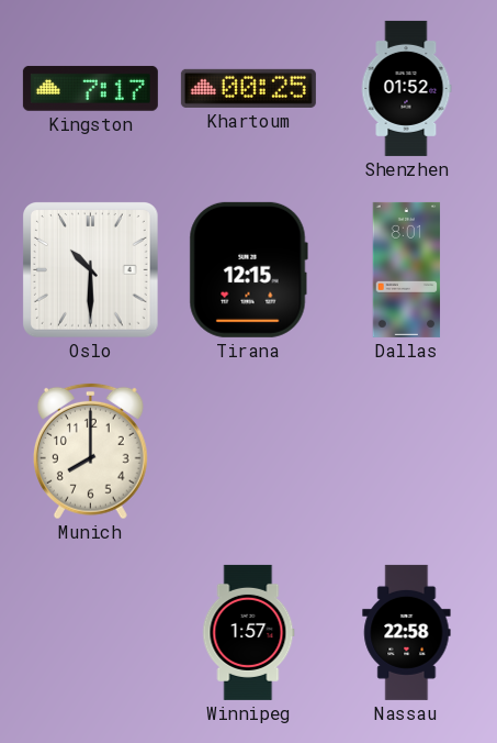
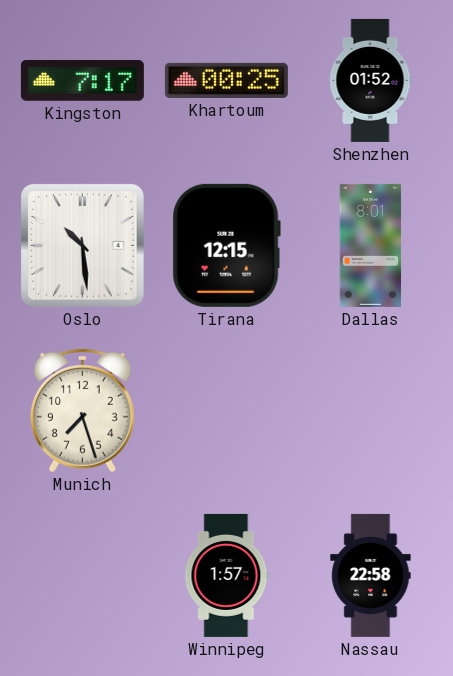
Oslo: 10:30 -> 10:29
Munich: 8:00 -> 7:27
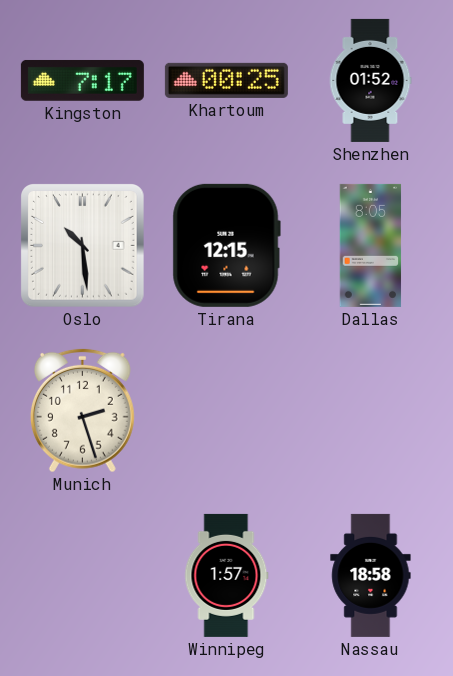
Dallas: 8:01 -> 8:05
Munich: 7:27 -> 2:27
Nassau: 22:58 -> 18:58
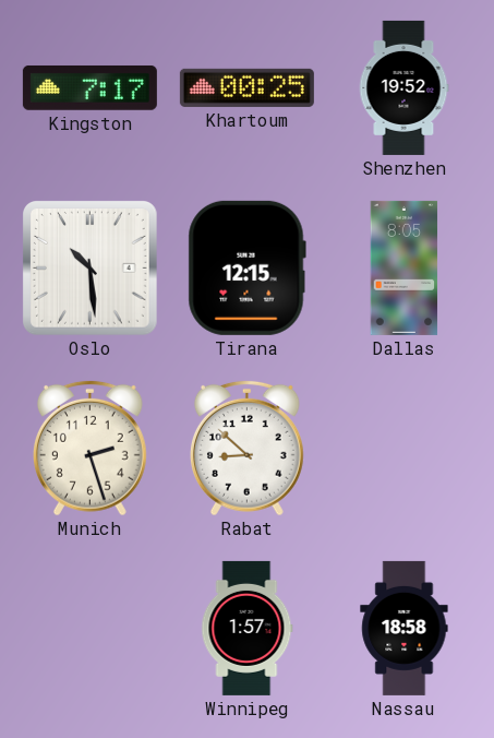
Shenzhen: 01:52 -> 19:52
Rabat: none -> 8:52
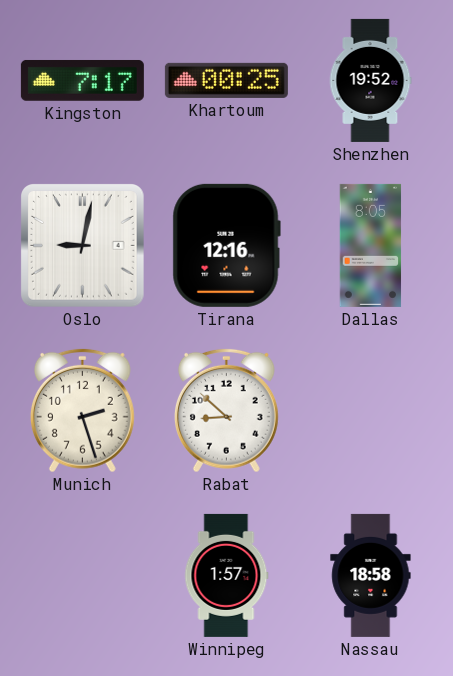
Oslo: 10:29 -> 9:02
Tirana: 12:15 -> 12:16
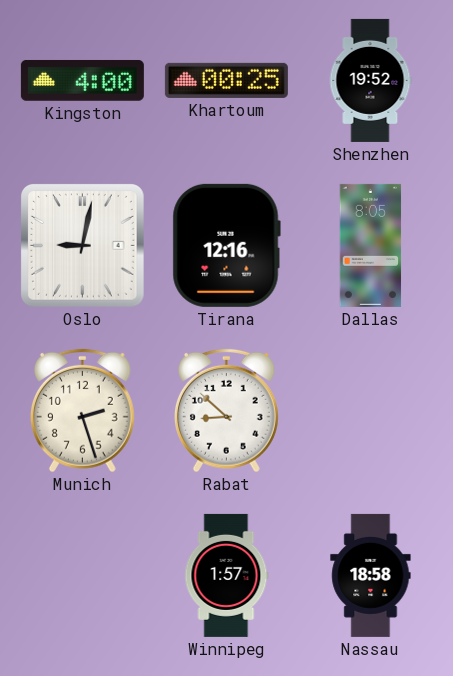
Kingston: 7:17 -> 4:00
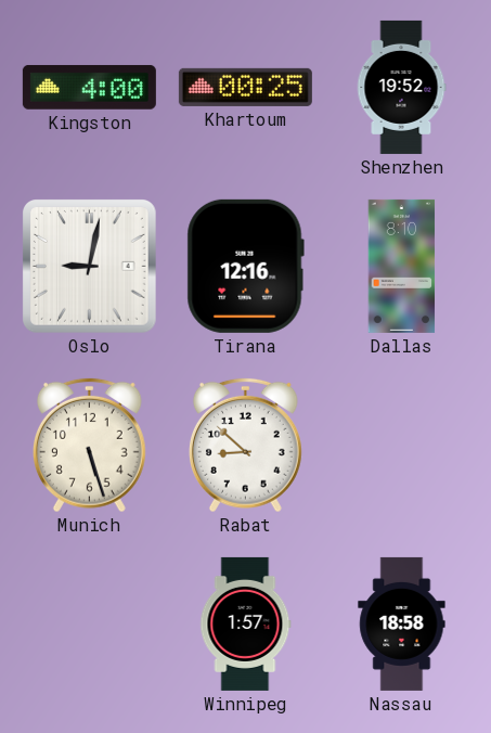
Dallas: 8:05 -> 8:10
Munich: 2:27 -> 5:27
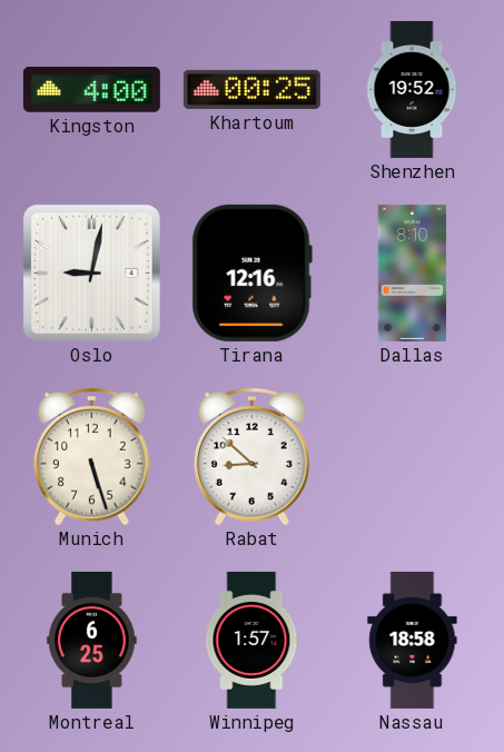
Montreal: none -> 6:25
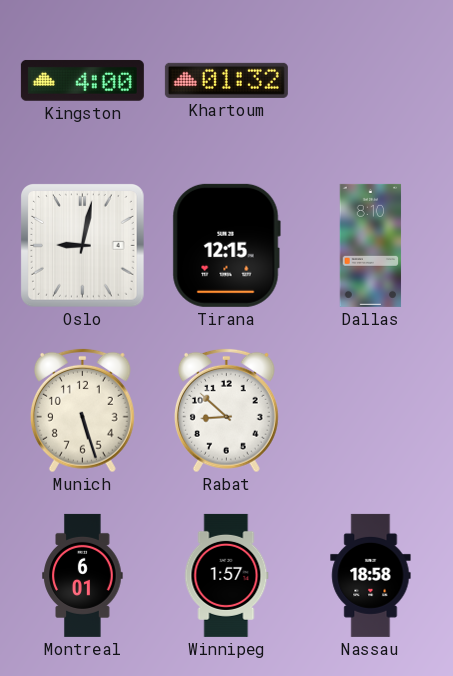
Khartoum: 00:25 -> 01:32
Shenzhen: 19:52 -> none
Tirana: 12:16 -> 12:15
Montreal: 6:25 -> 6:01
